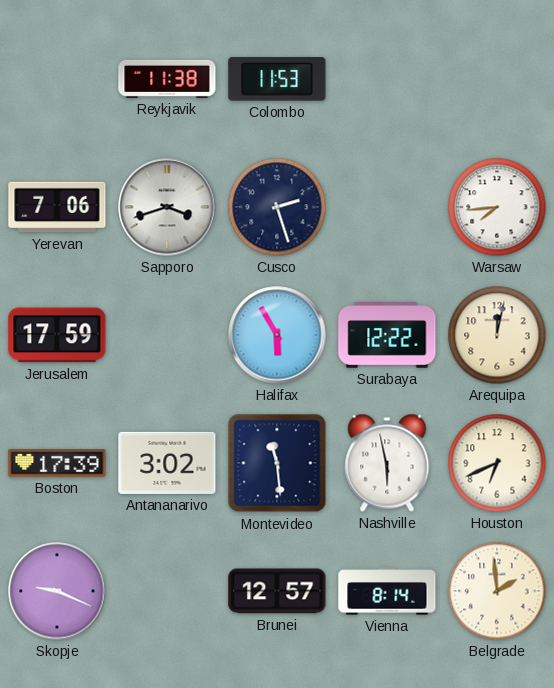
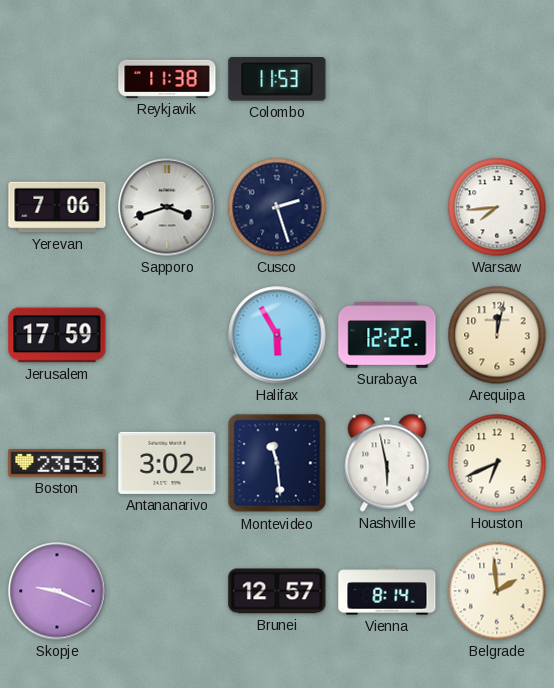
Boston: 17:39 -> 23:53
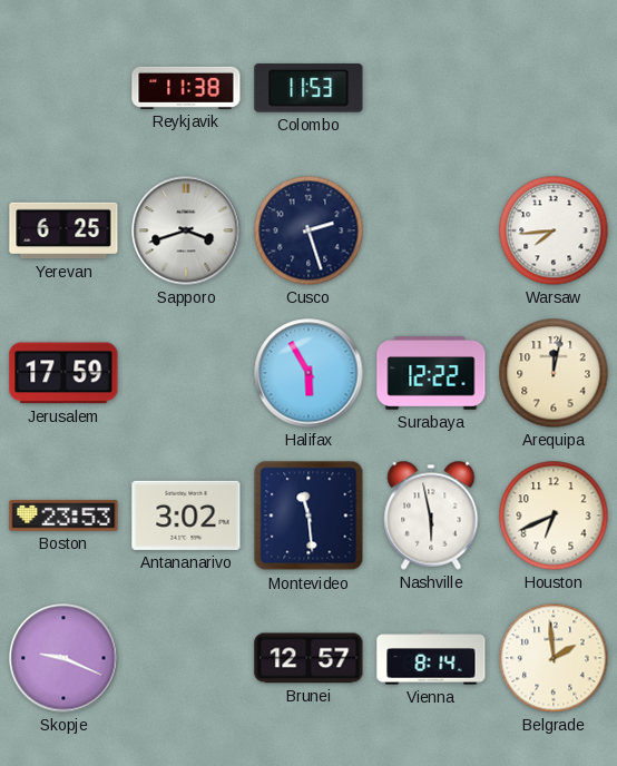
Yerevan: 7:06 -> 6:25
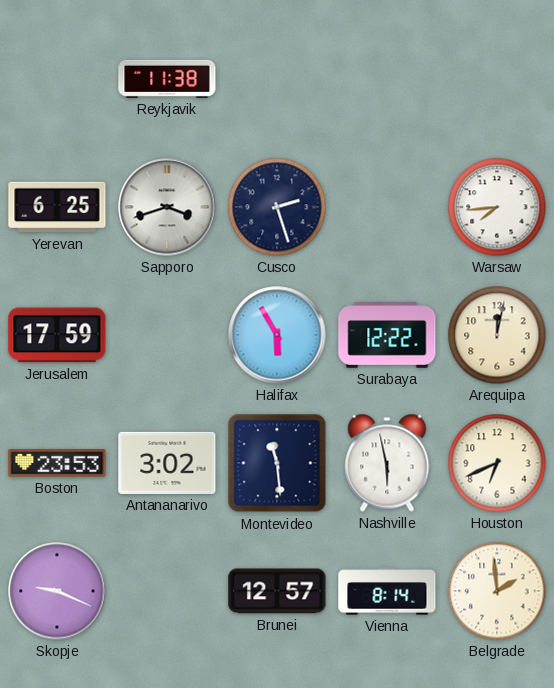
Colombo: 11:53 -> none
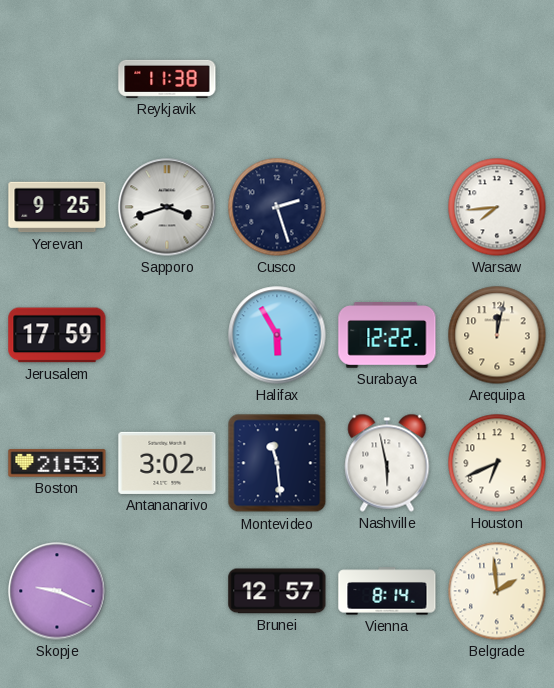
Yerevan: 6:25 -> 9:25
Boston: 23:53 -> 21:53
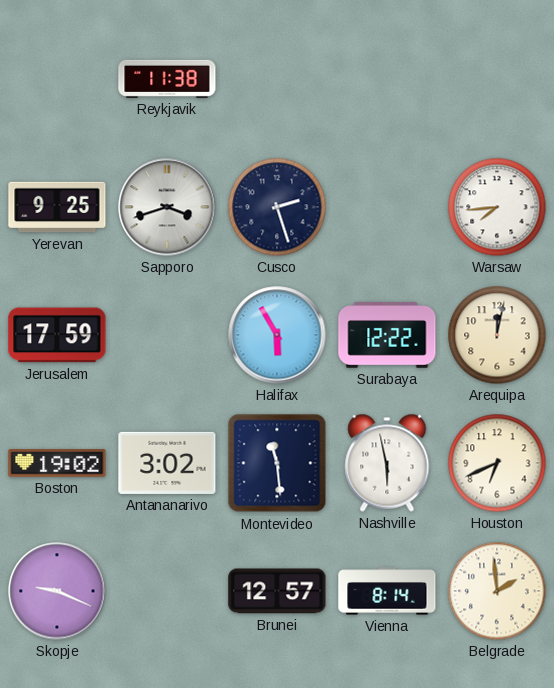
Boston: 21:53 -> 19:02
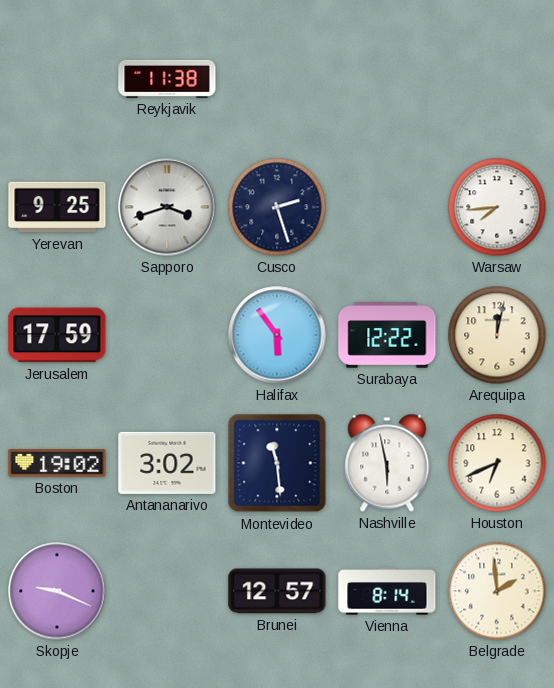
Halifax: 5:55 -> 5:54
